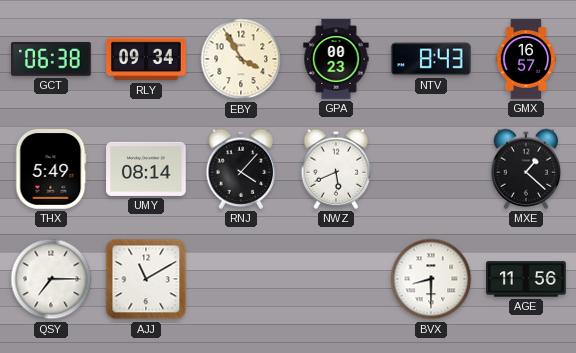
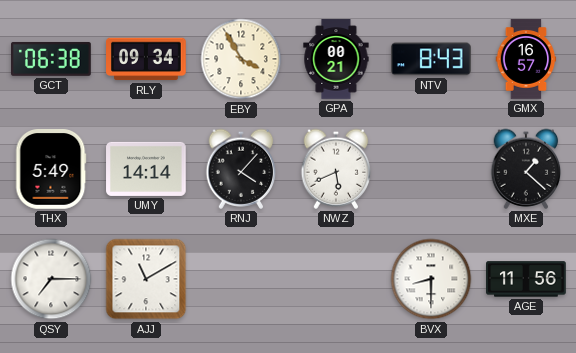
GPA: 00:23 -> 00:21
UMY: 08:14 -> 14:14
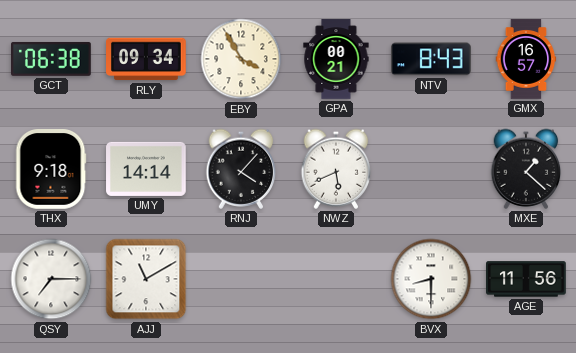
THX: 5:49 -> 9:18
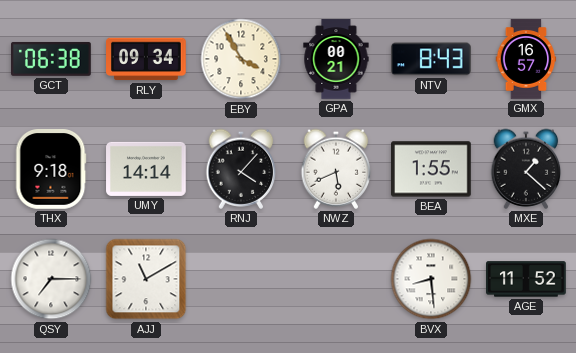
BEA: none -> 1:55
BVX: 8:30 -> 8:29
AGE: 11:56 -> 11:52
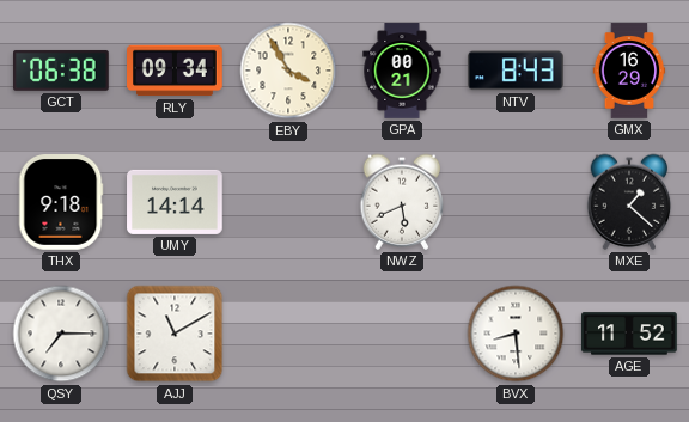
GMX: 16:57 -> 16:29
RNJ: 4:07 -> none
BEA: 1:55 -> none
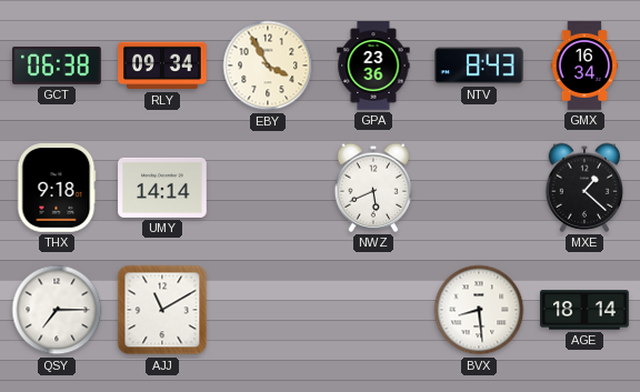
GPA: 00:21 -> 23:36
GMX: 16:29 -> 16:34
AGE: 11:52 -> 18:14
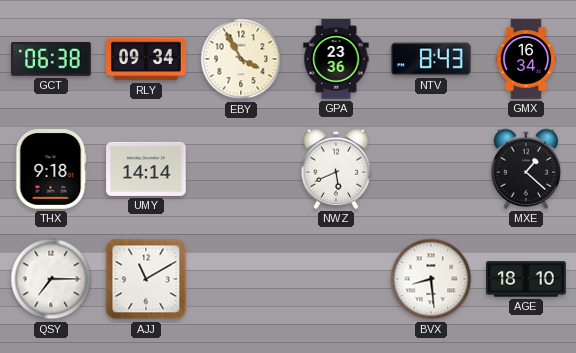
AGE: 18:14 -> 18:10
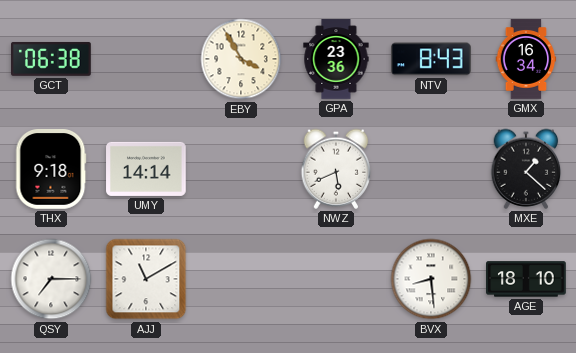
RLY: 09:34 -> none
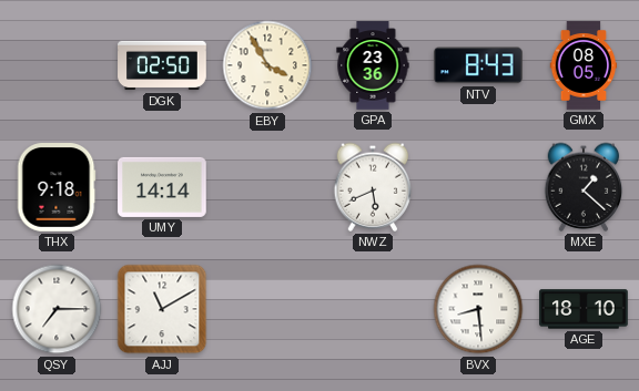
GCT: 06:38 -> none
DGK: none -> 02:50
GMX: 16:34 -> 08:05
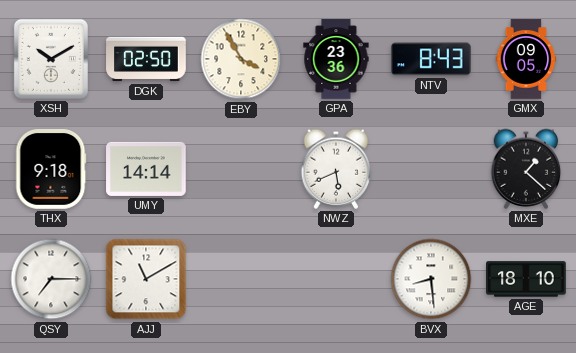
XSH: none -> 10:10
GMX: 08:05 -> 09:05
